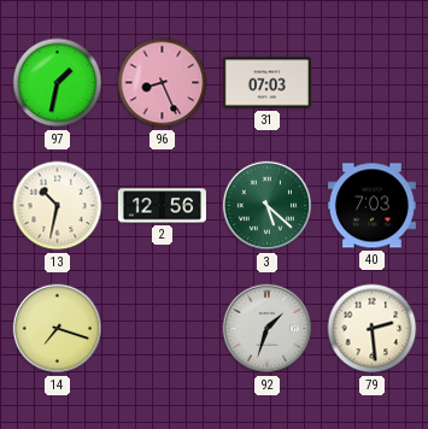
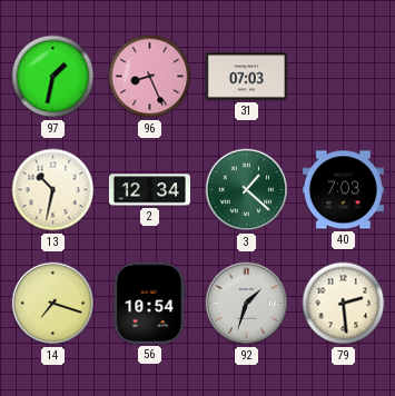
2: 12:56 -> 12:34
3: 5:22 -> 1:22
56: none -> 10:54
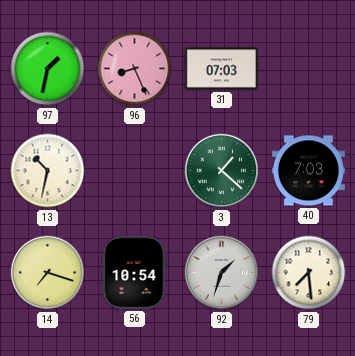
2: 12:34 -> none
79: 2:29 -> 7:29
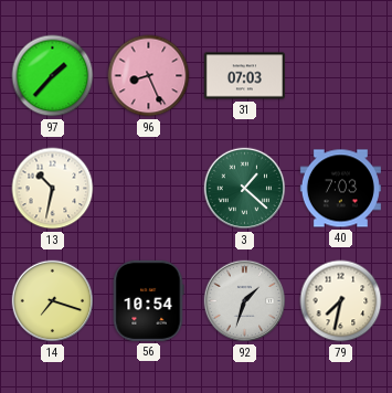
97: 1:32 -> 1:37
79: 7:29 -> 7:32
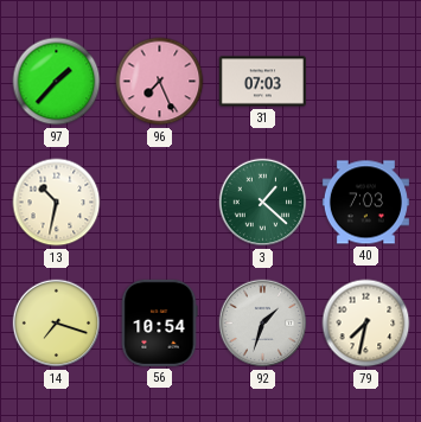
96: 8:26 -> 7:26
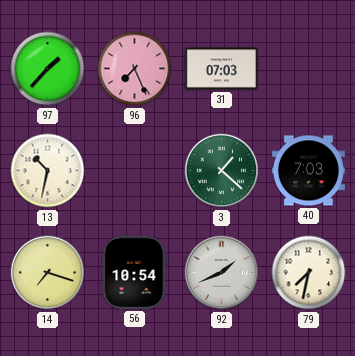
92: 1:33 -> 1:41
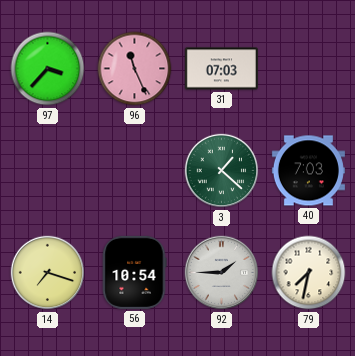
97: 1:37 -> 3:37
96: 7:26 -> 11:26
13: 10:32 -> none
92: 1:41 -> 1:45
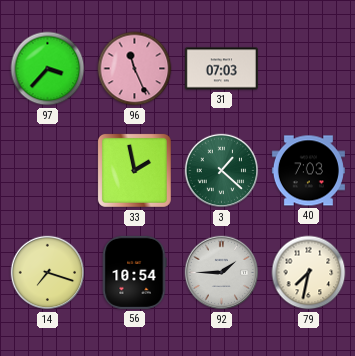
33: none -> 1:58
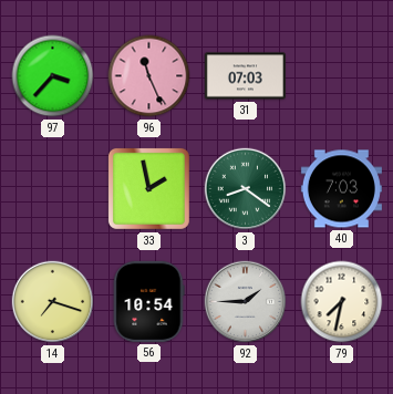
3: 1:22 -> 8:21
